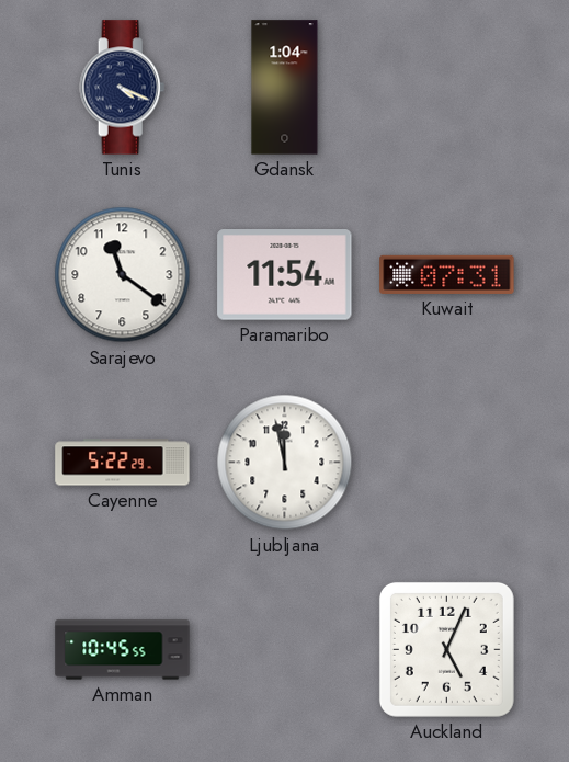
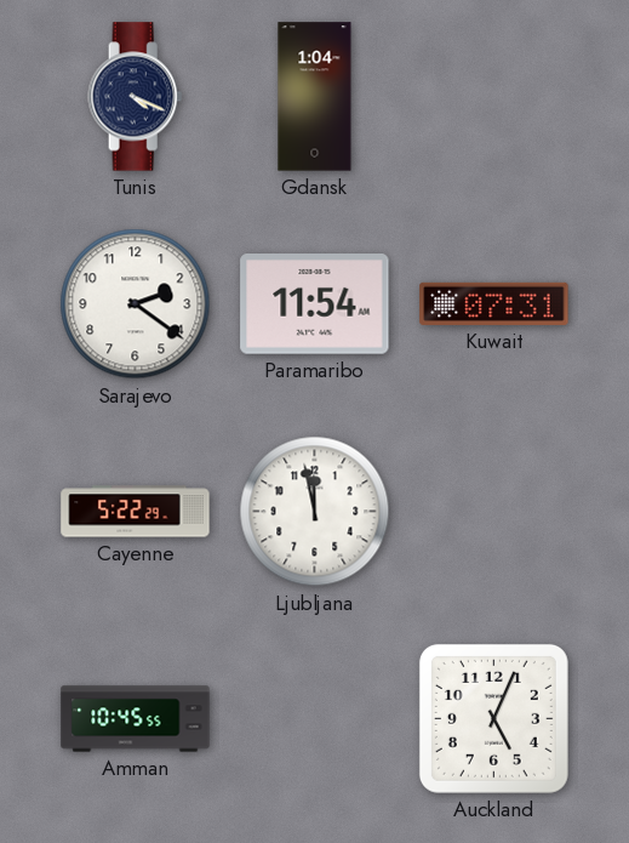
Sarajevo: 11:21 -> 2:21
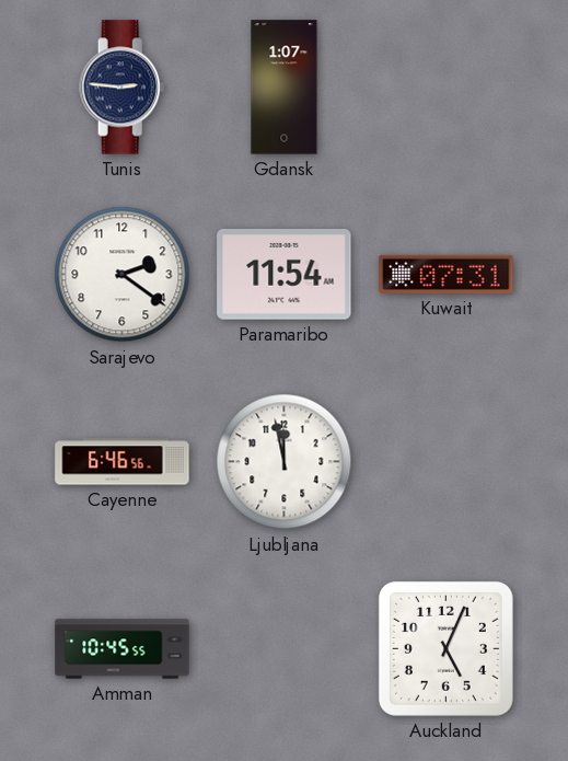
Tunis: 4:19 -> 2:46
Gdansk: 1:04 -> 1:07
Cayenne: 5:22 -> 6:46
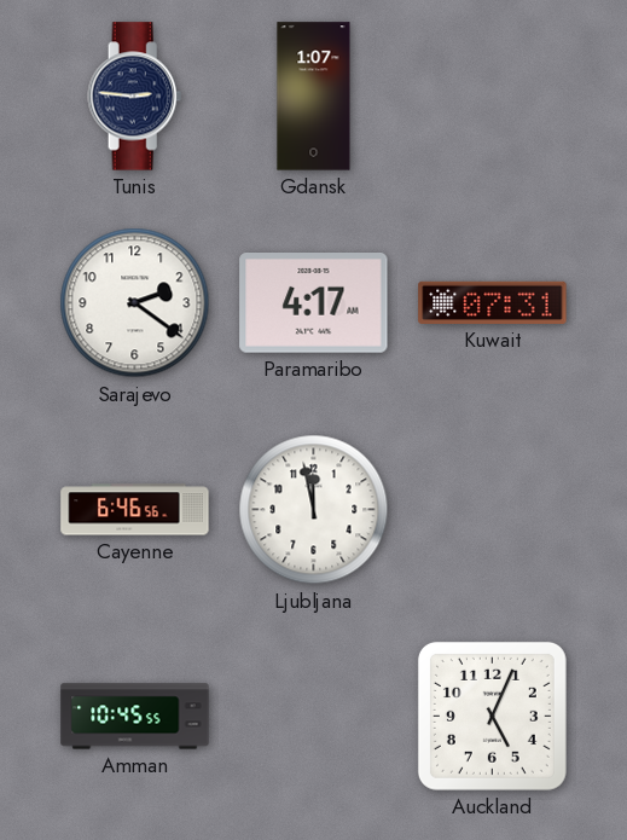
Paramaribo: 11:54 -> 4:17
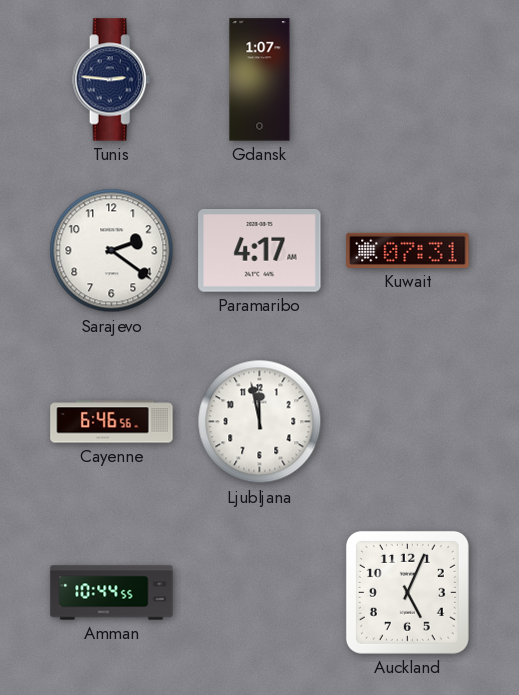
Amman: 10:45 -> 10:44
